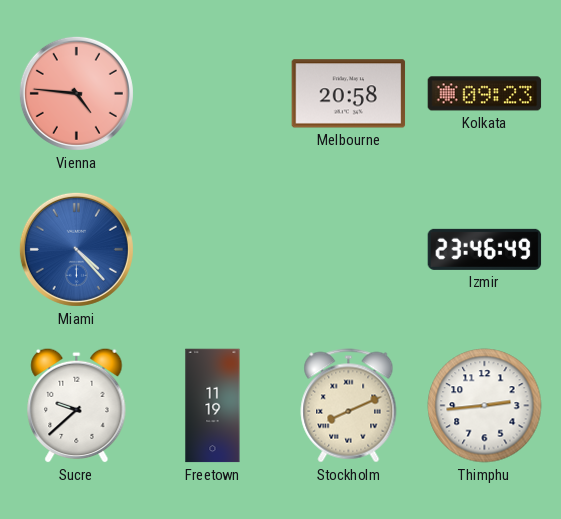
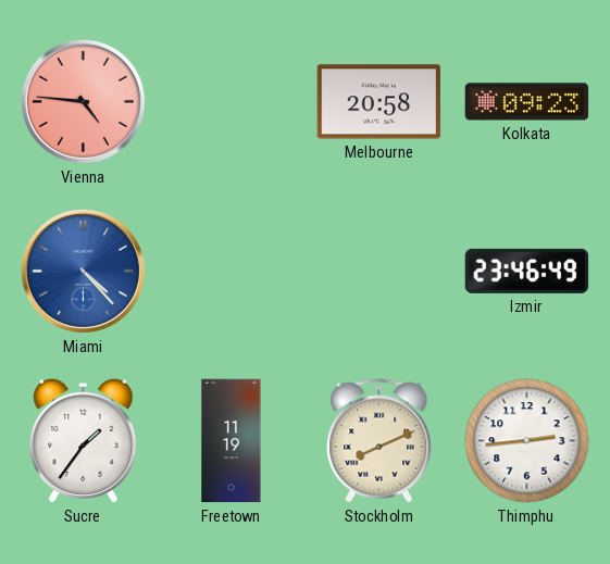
Sucre: 9:38 -> 1:36
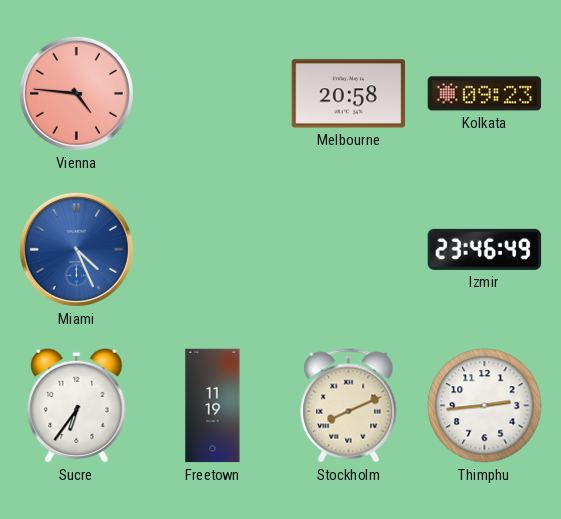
Miami: 4:23 -> 4:26
Sucre: 1:36 -> 6:36
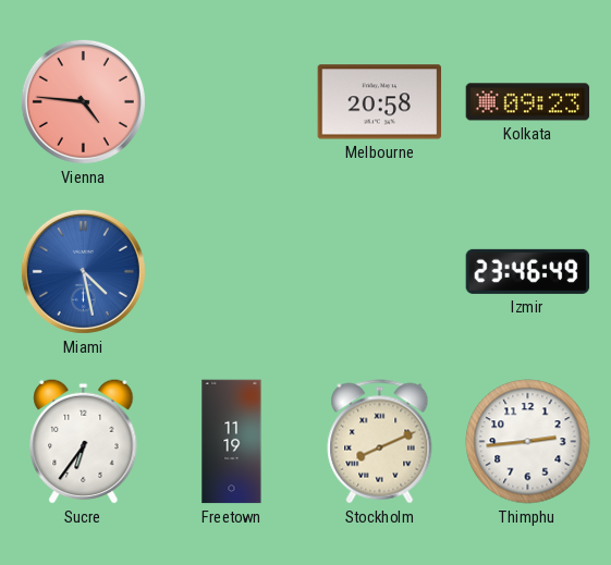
Miami: 4:26 -> 4:28
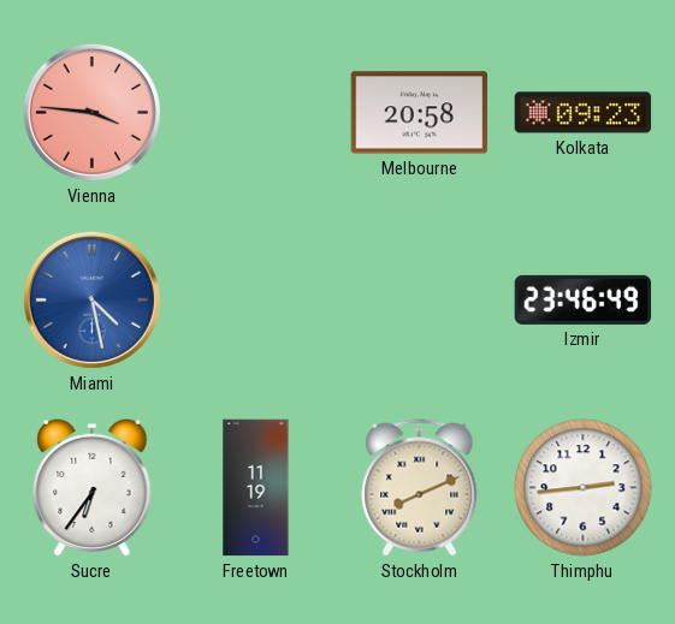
Vienna: 4:46 -> 3:46
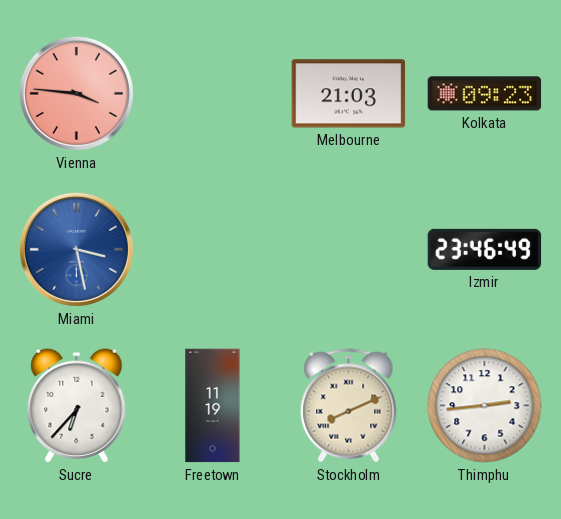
Melbourne: 20:58 -> 21:03
Miami: 4:28 -> 3:28
Sucre: 6:36 -> 6:37
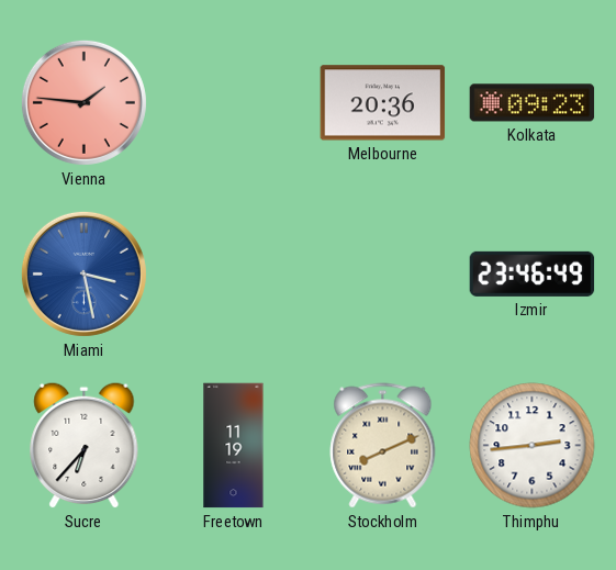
Vienna: 3:46 -> 1:46
Melbourne: 21:03 -> 20:36
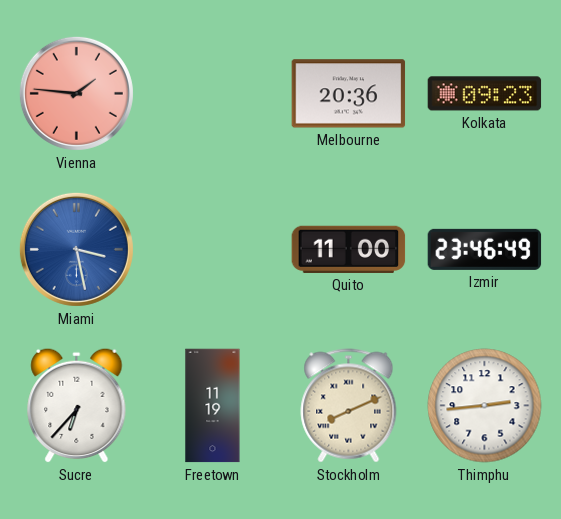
Quito: none -> 11:00
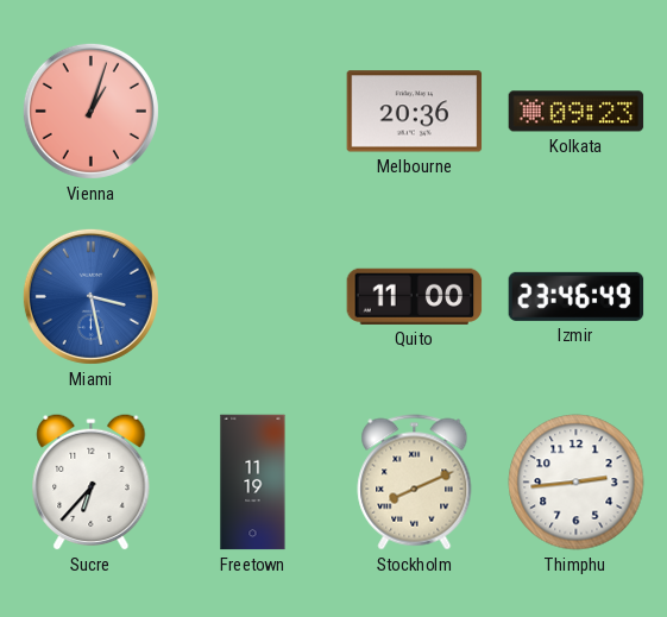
Vienna: 1:46 -> 1:03
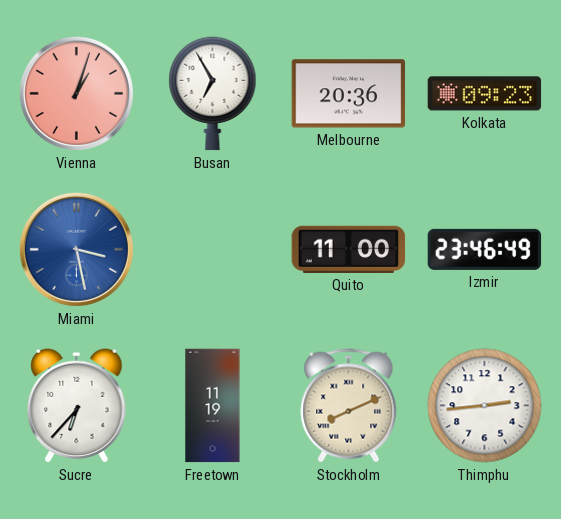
Busan: none -> 6:55
